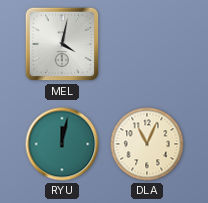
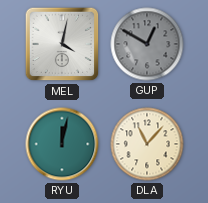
GUP: none -> 12:50
DLA: 11:04 -> 11:07
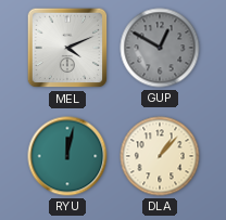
MEL: 4:02 -> 4:11
DLA: 11:07 -> 1:07
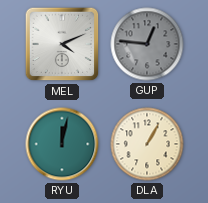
GUP: 12:50 -> 12:46
DLA: 1:07 -> 1:05
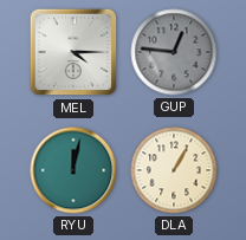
MEL: 4:11 -> 4:15
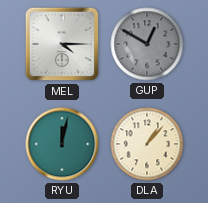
GUP: 12:46 -> 12:50
DLA: 1:05 -> 1:07
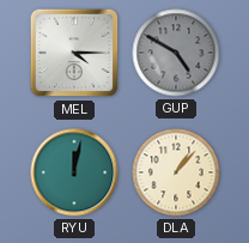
GUP: 12:50 -> 4:50
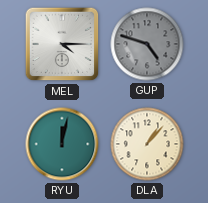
GUP: 4:50 -> 4:48
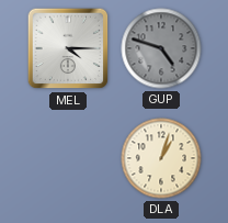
RYU: 12:02 -> none
DLA: 1:07 -> 1:03
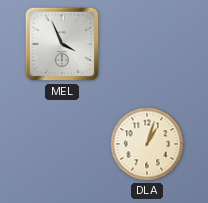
MEL: 4:15 -> 3:56
GUP: 4:48 -> none
